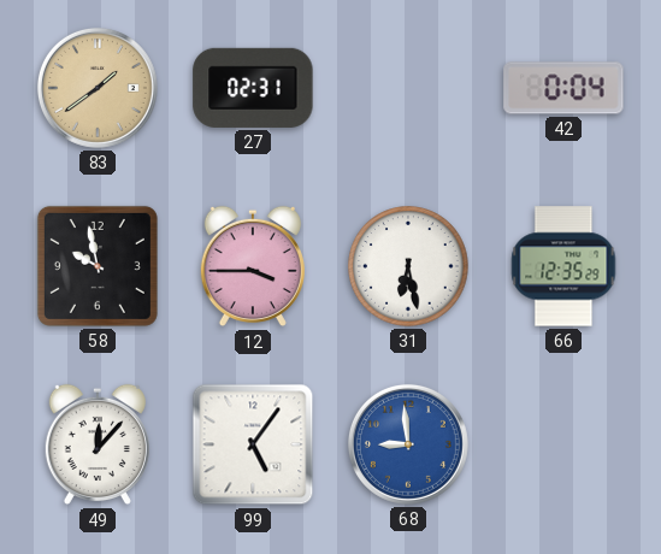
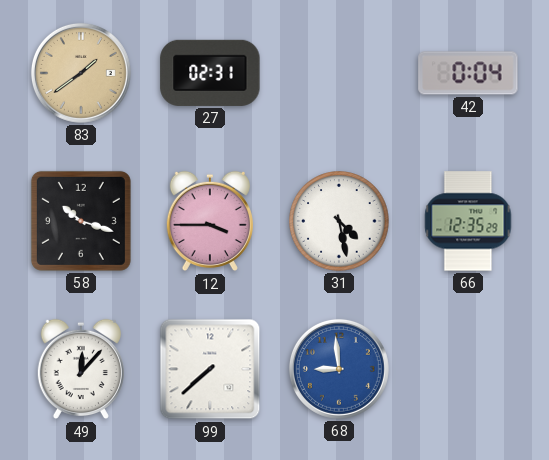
58: 9:58 -> 10:18
31: 6:28 -> 4:28
99: 5:06 -> 7:38
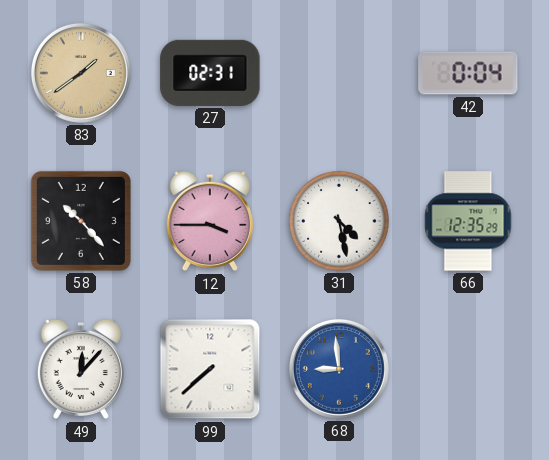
58: 10:18 -> 10:23
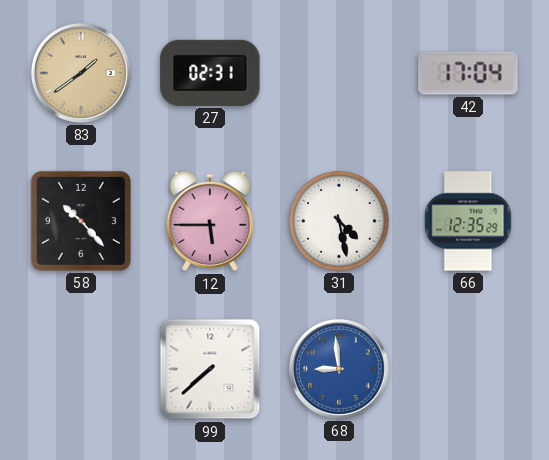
42: 0:04 -> 17:04
12: 3:45 -> 5:45
49: 12:07 -> none
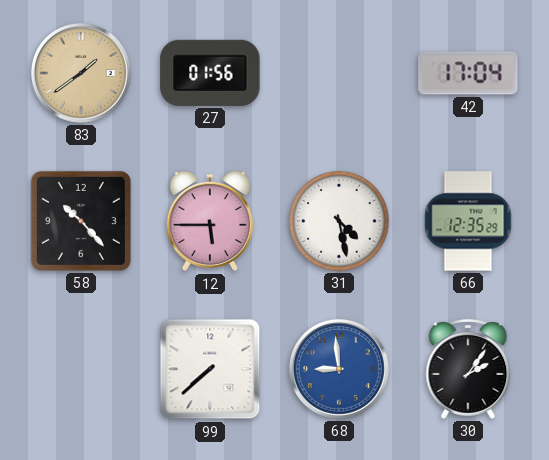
27: 02:31 -> 01:56
30: none -> 2:06
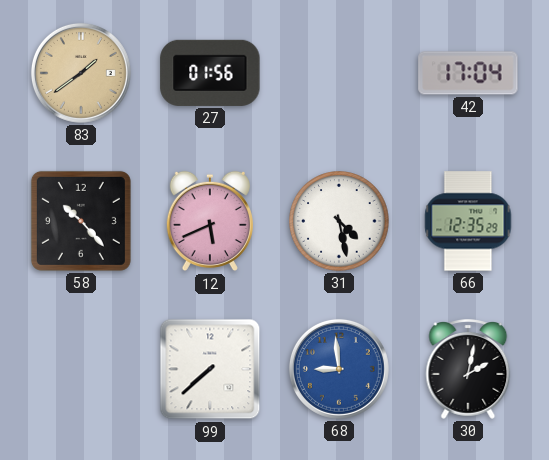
12: 5:45 -> 5:41
30: 2:06 -> 2:02
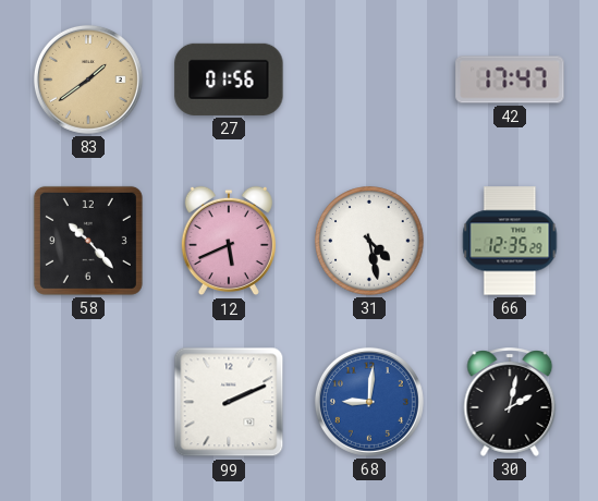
42: 17:04 -> 17:47
99: 7:38 -> 2:11
68: 8:59 -> 9:01
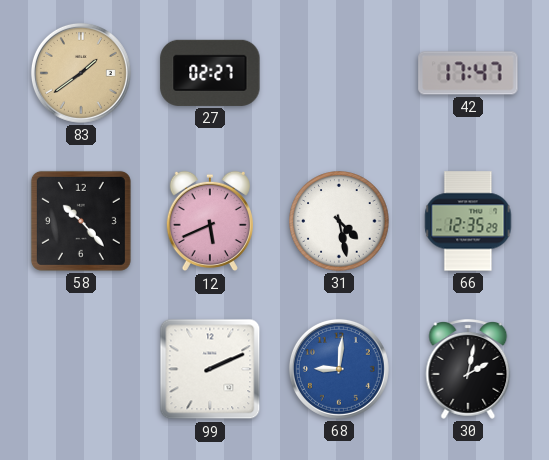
27: 01:56 -> 02:27
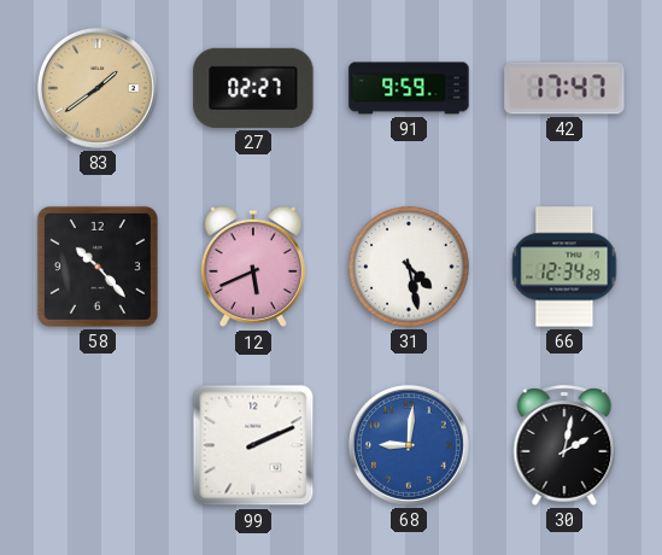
91: none -> 9:59
66: 12:35 -> 12:34
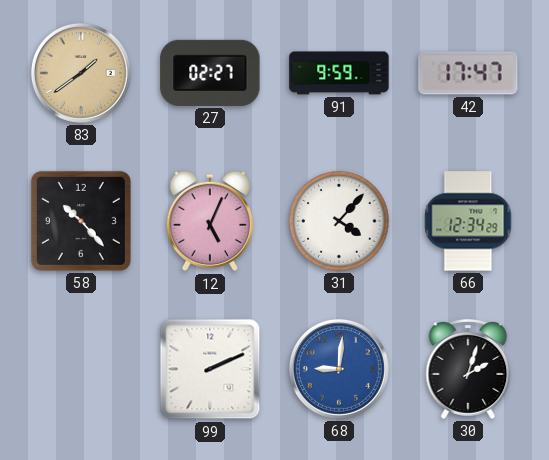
12: 5:41 -> 5:04
31: 4:28 -> 4:07
30: 2:02 -> 2:03
